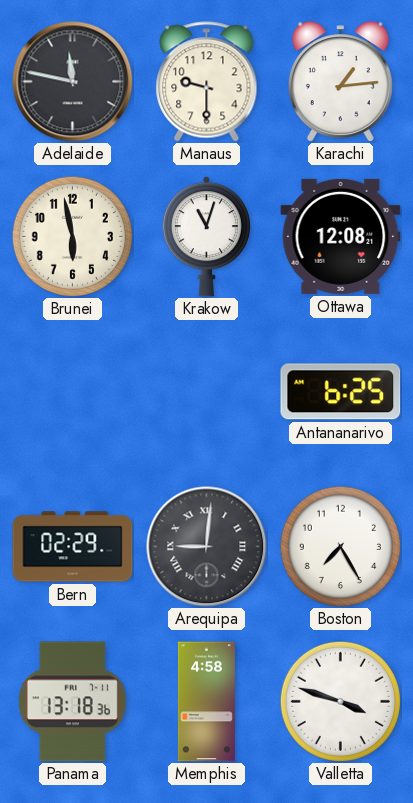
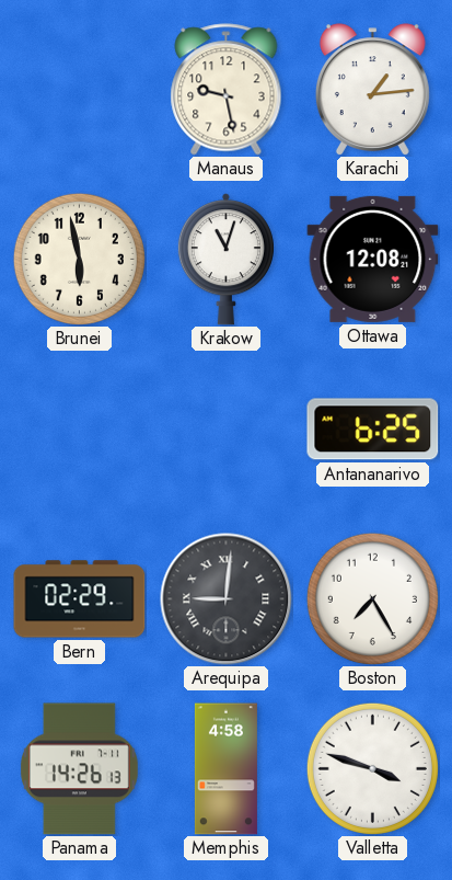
Adelaide: 11:47 -> none
Manaus: 9:30 -> 9:28
Panama: 13:18 -> 14:26
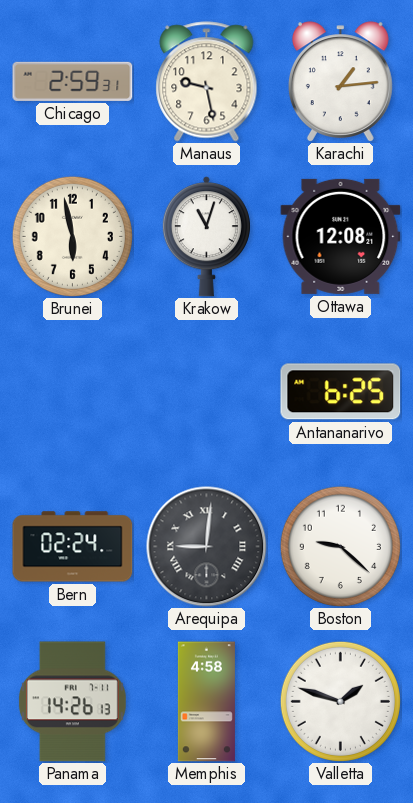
Chicago: none -> 2:59
Bern: 02:29 -> 02:24
Boston: 7:25 -> 9:22
Valletta: 3:48 -> 1:48
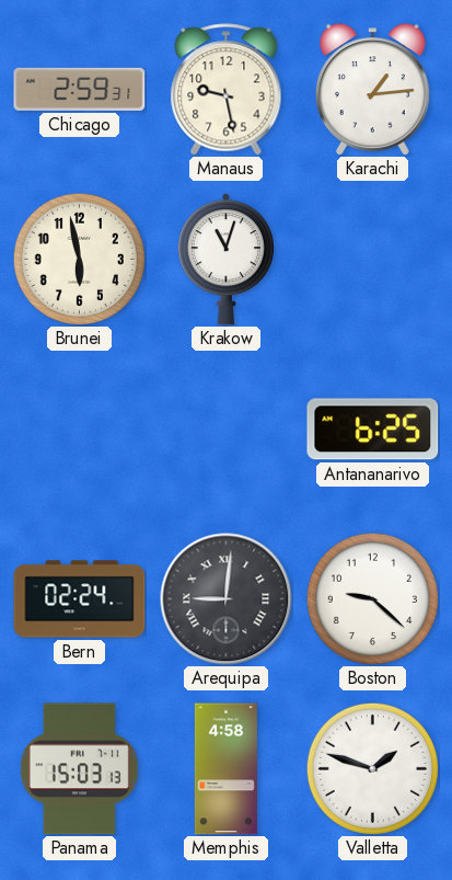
Ottawa: 12:08 -> none
Panama: 14:26 -> 15:03
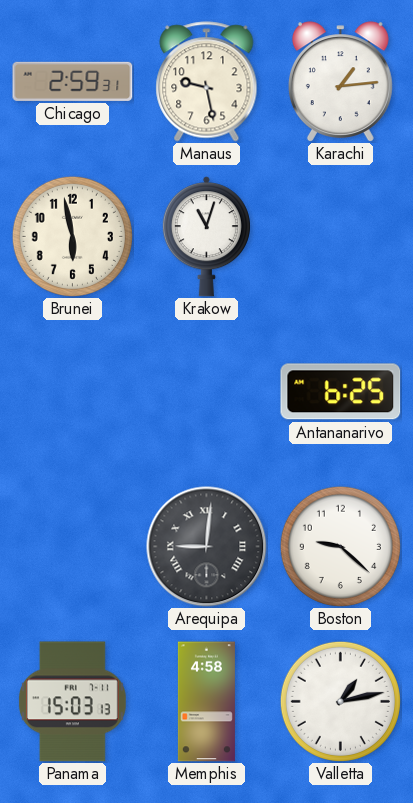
Bern: 02:24 -> none
Valletta: 1:48 -> 1:13
